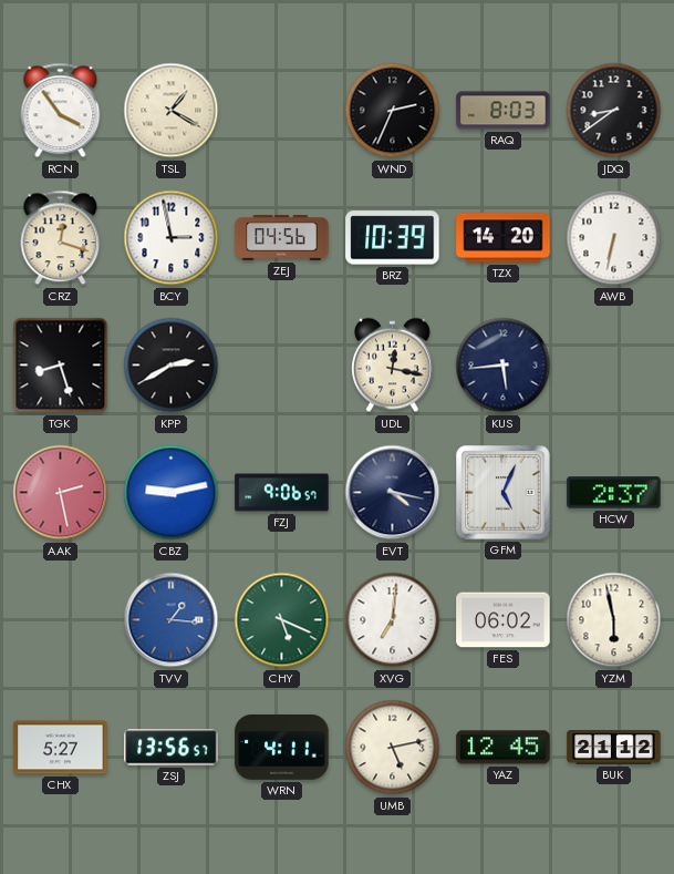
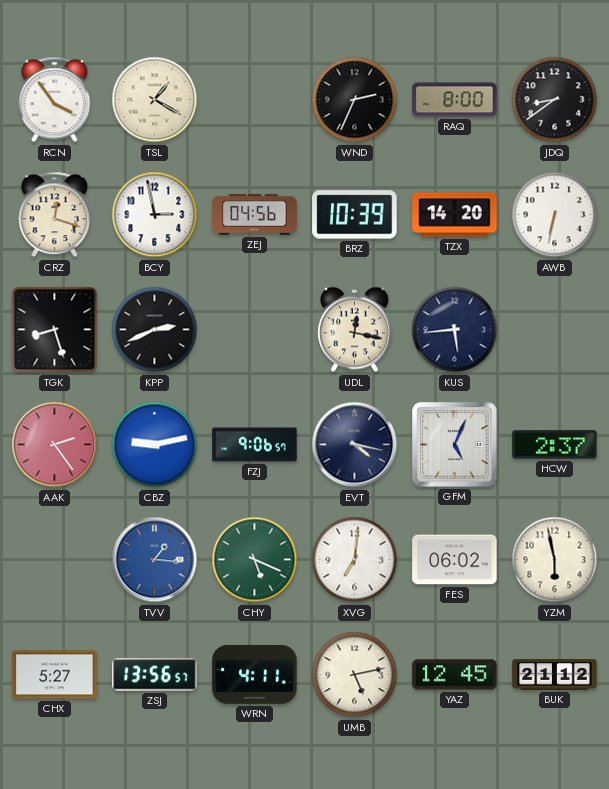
RAQ: 8:03 -> 8:00
KPP: 2:40 -> 2:41
AAK: 2:28 -> 2:24
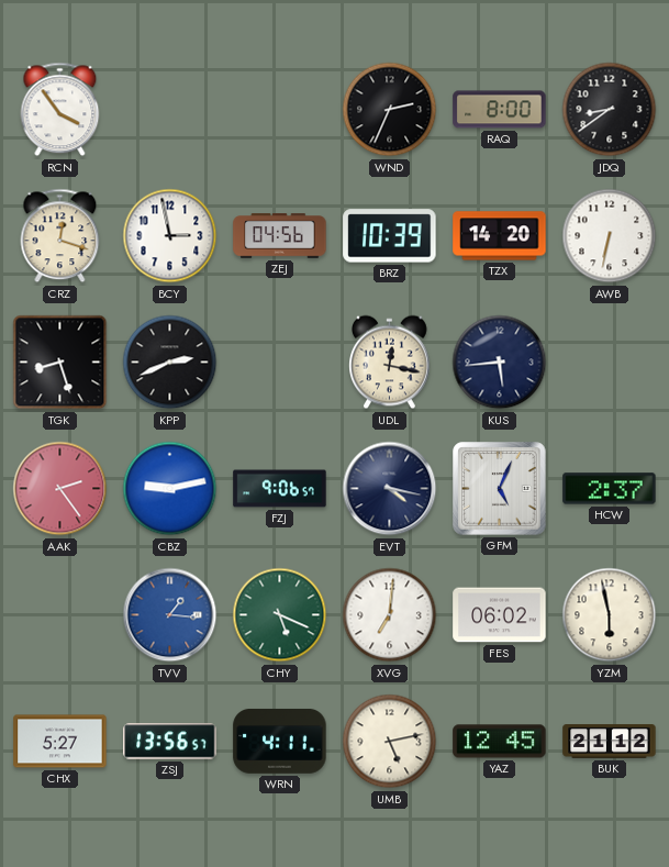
TSL: 1:20 -> none
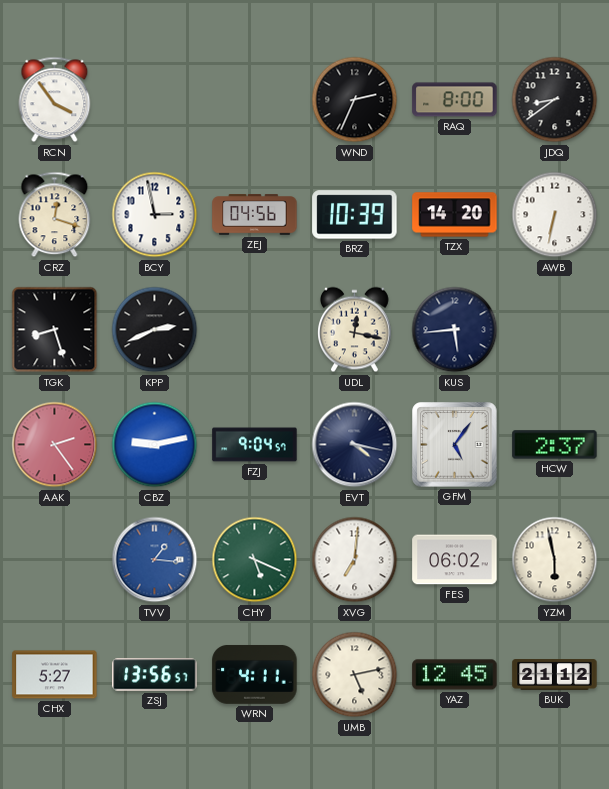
FZJ: 9:06 -> 9:04
GFM: 5:04 -> 5:06
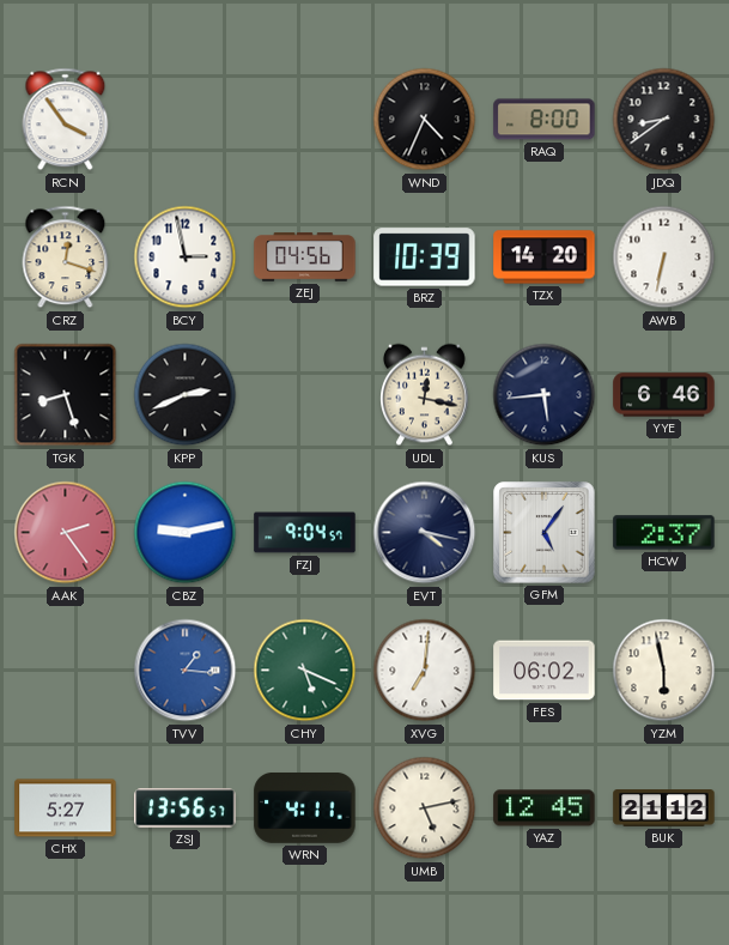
WND: 2:34 -> 4:34
YYE: none -> 6:46
